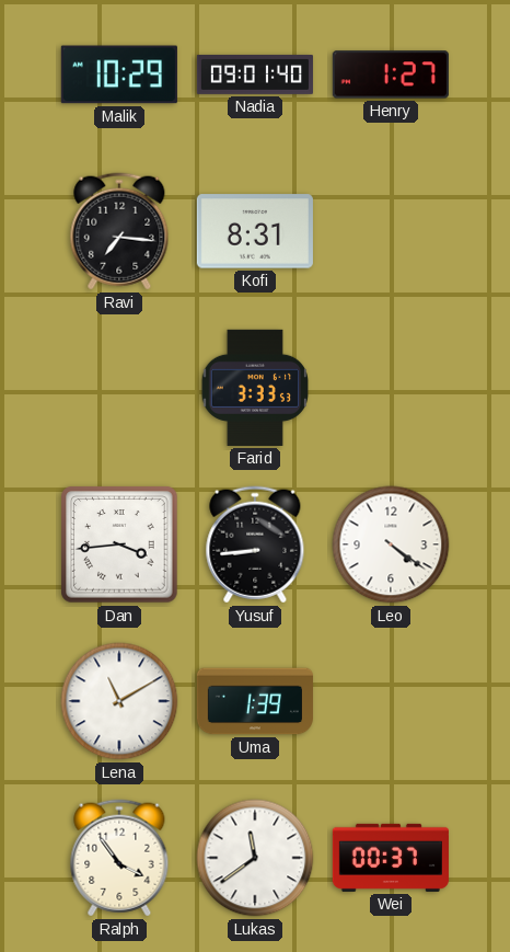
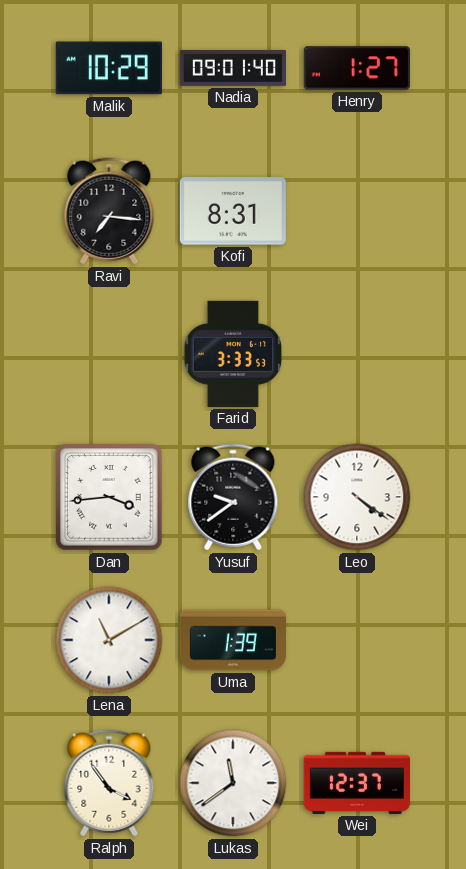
Yusuf: 8:44 -> 9:39
Wei: 00:37 -> 12:37
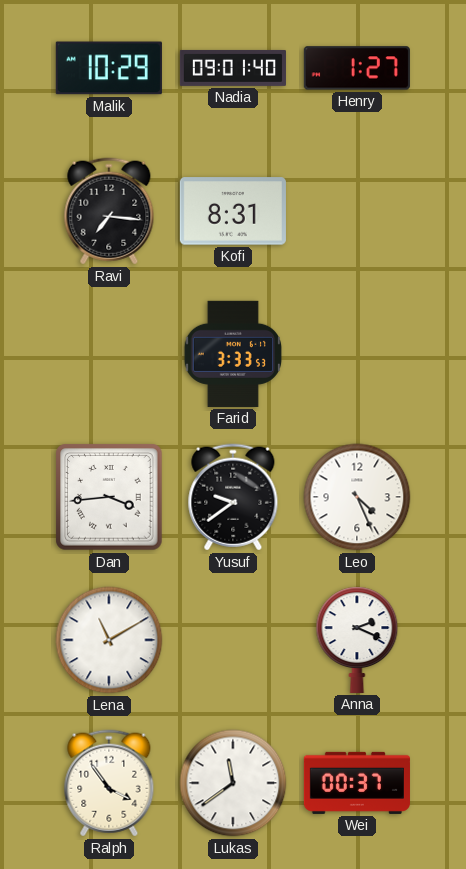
Leo: 4:21 -> 4:26
Uma: 1:39 -> none
Anna: none -> 2:19
Wei: 12:37 -> 00:37
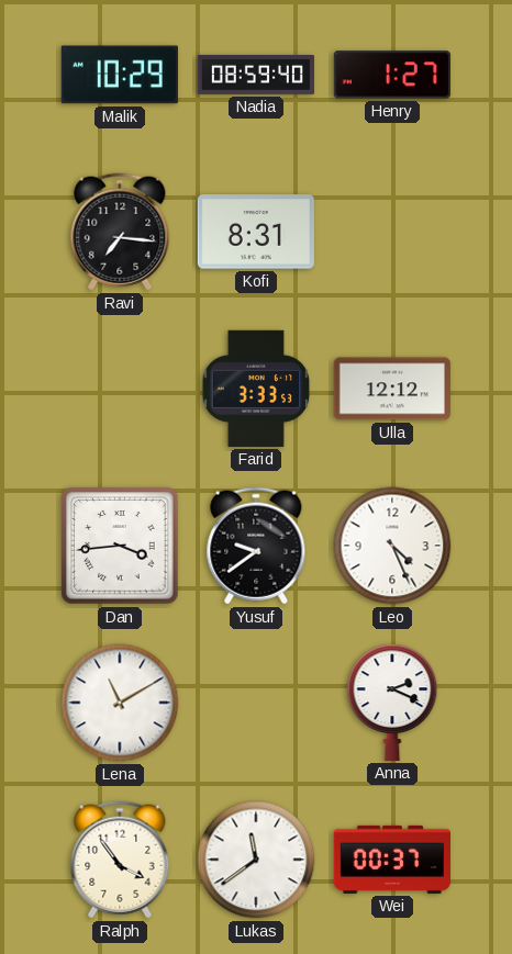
Nadia: 09:01 -> 08:59
Ulla: none -> 12:12
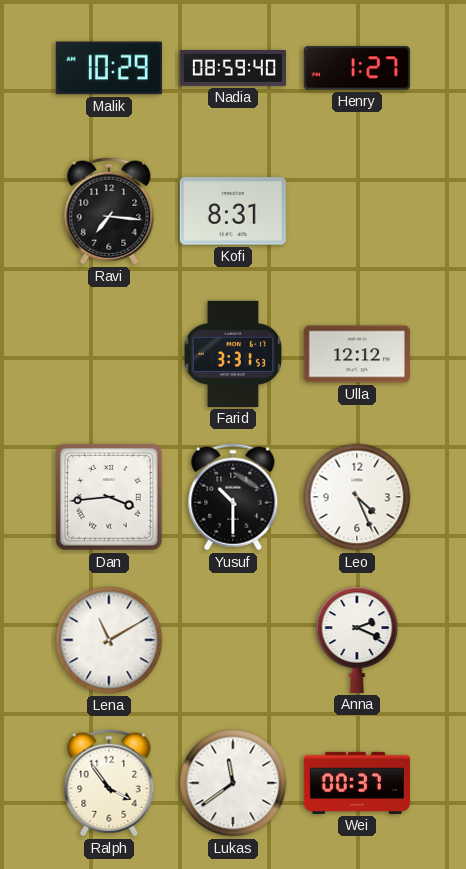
Farid: 3:33 -> 3:31
Yusuf: 9:39 -> 10:30
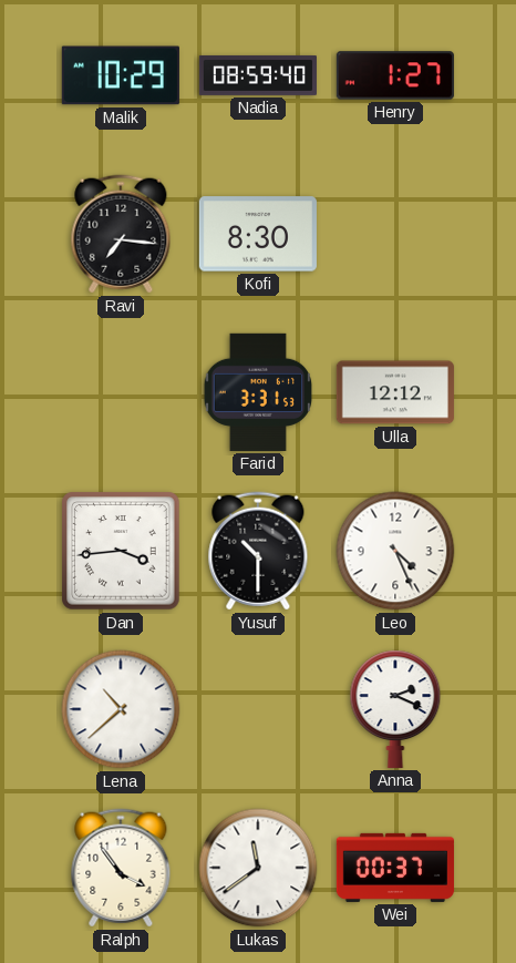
Kofi: 8:31 -> 8:30
Lena: 11:10 -> 10:38
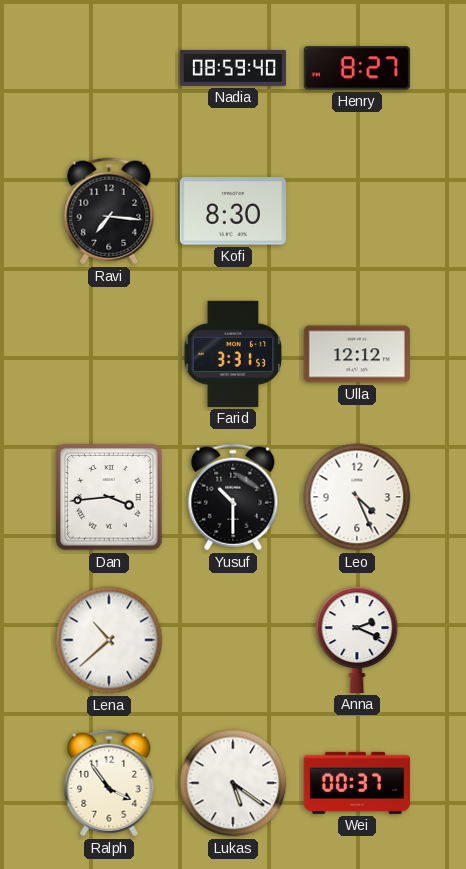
Malik: 10:29 -> none
Henry: 1:27 -> 8:27
Lukas: 11:39 -> 5:21
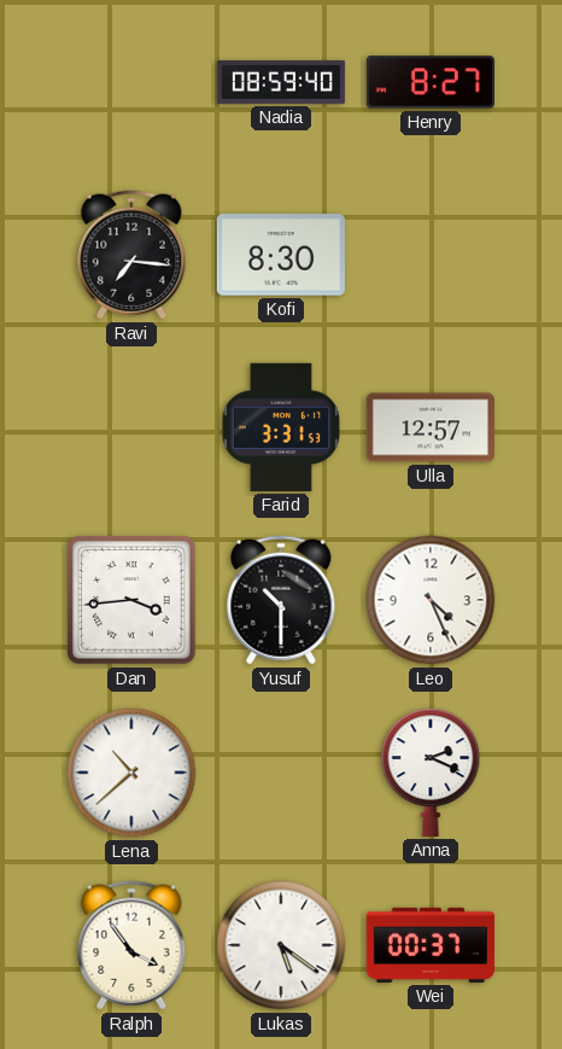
Ulla: 12:12 -> 12:57
